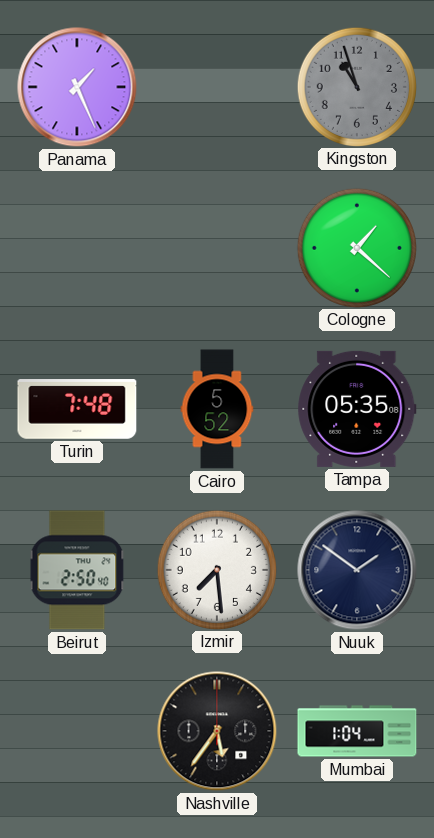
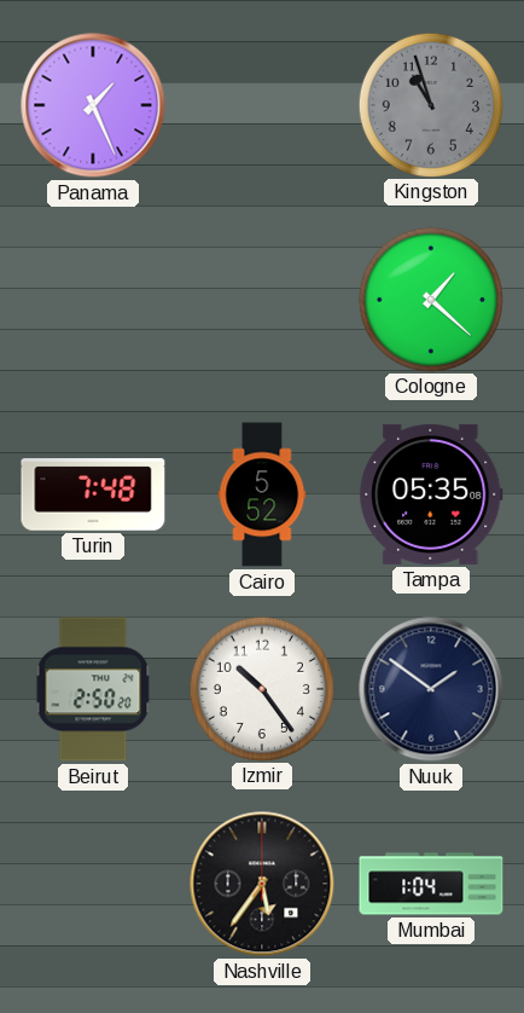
Beirut: 2:50:40 -> 2:50:20
Izmir: 7:29 -> 10:24
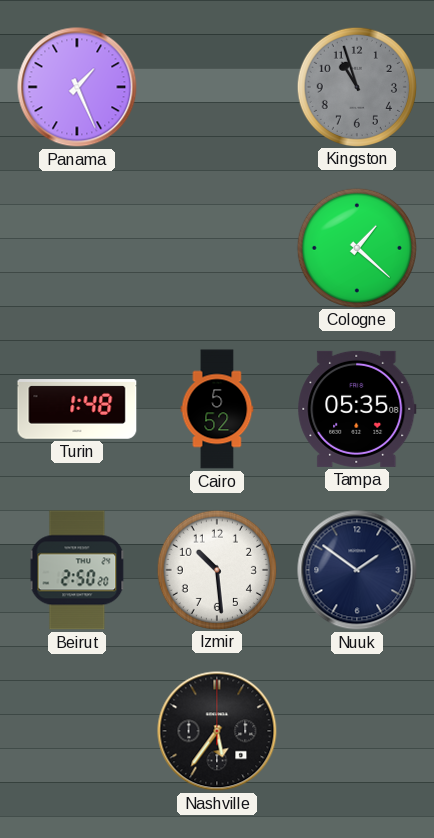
Turin: 7:48 -> 1:48
Izmir: 10:24 -> 10:29
Mumbai: 1:04 -> none
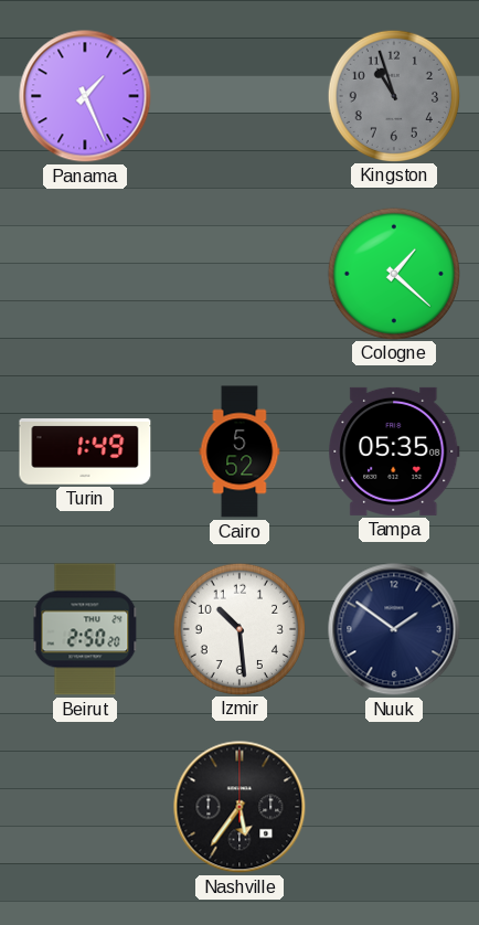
Turin: 1:48 -> 1:49
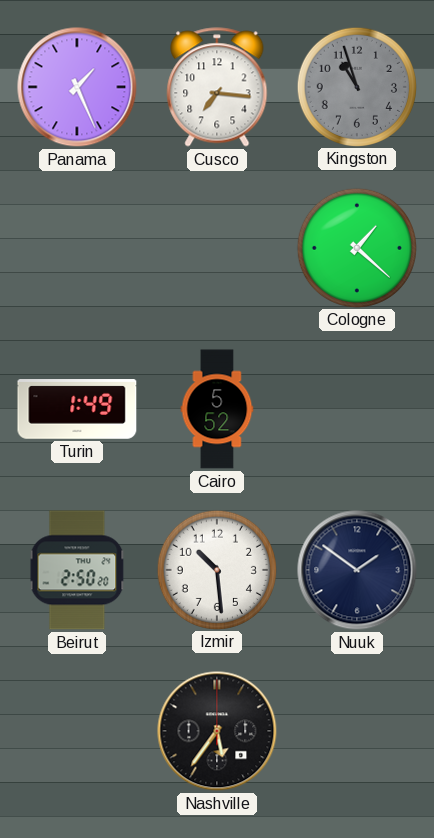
Cusco: none -> 7:16
Tampa: 05:35 -> none
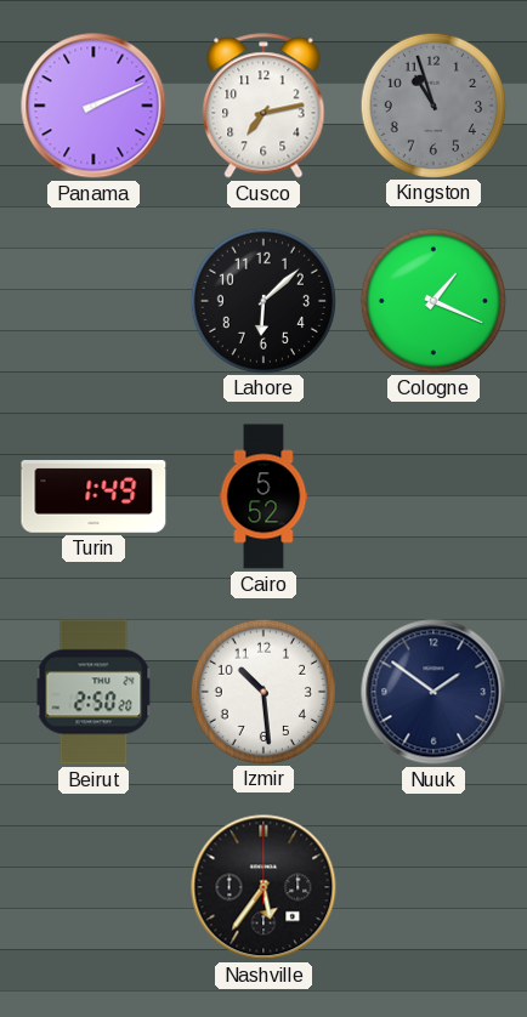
Panama: 1:26 -> 2:11
Cusco: 7:16 -> 7:13
Lahore: none -> 6:08
Cologne: 1:22 -> 1:19
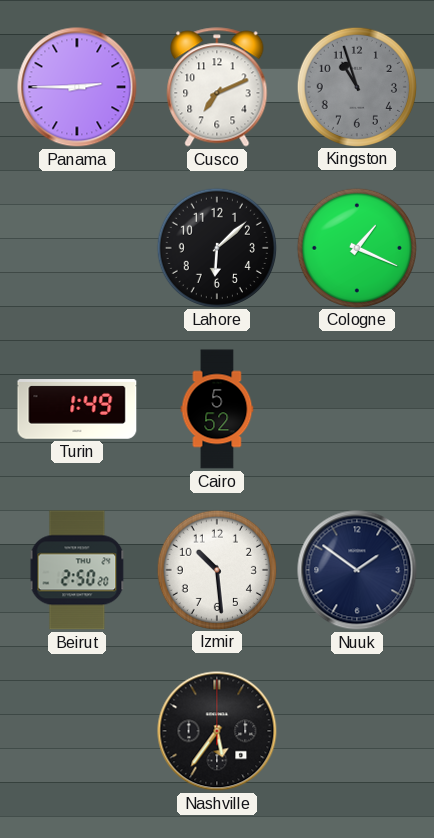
Panama: 2:11 -> 2:45
Cusco: 7:13 -> 7:11
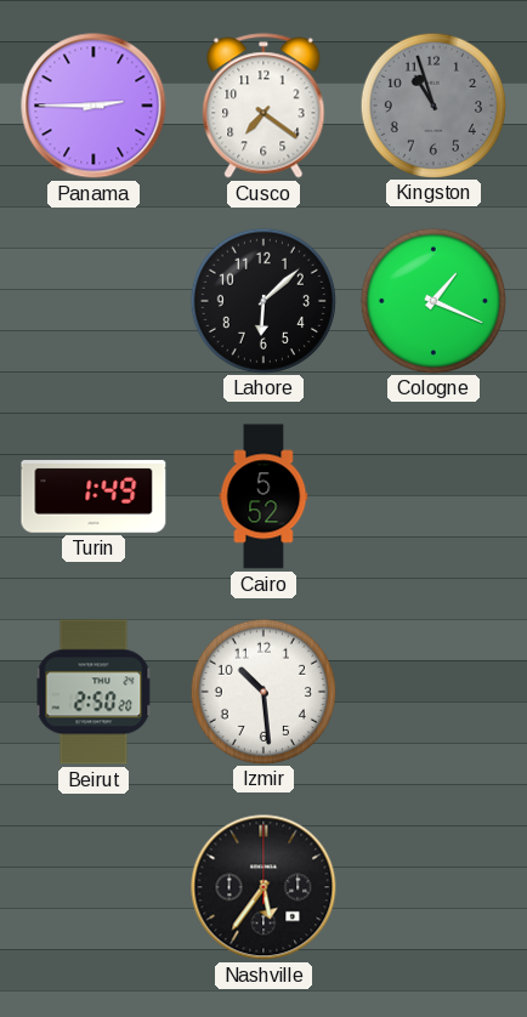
Cusco: 7:11 -> 7:21
Nuuk: 1:51 -> none
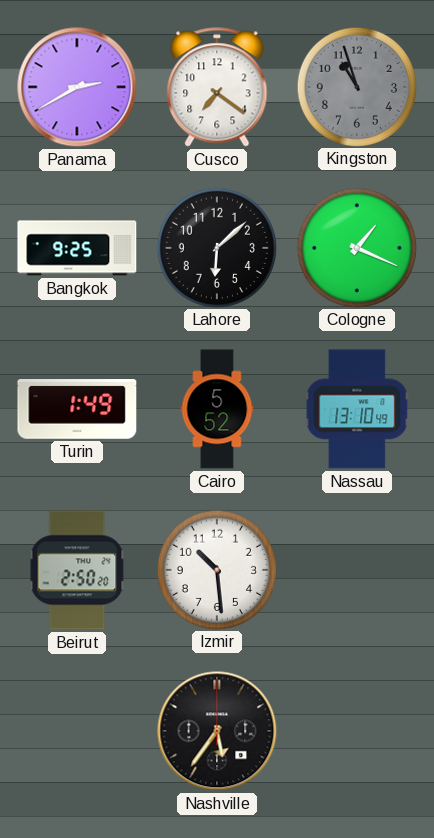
Panama: 2:45 -> 2:40
Bangkok: none -> 9:25
Nassau: none -> 13:10
